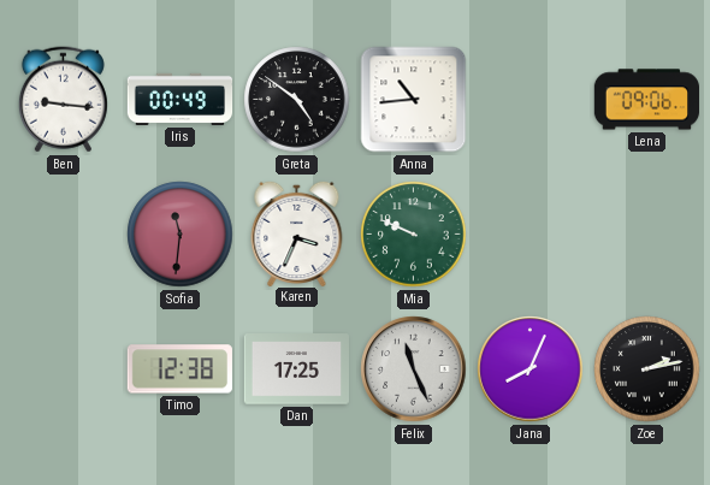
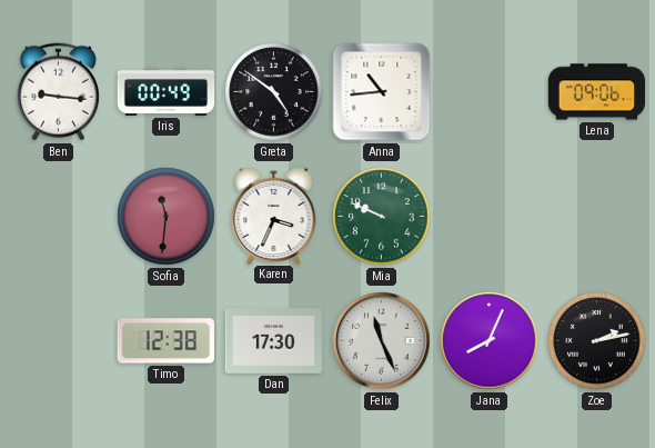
Dan: 17:25 -> 17:30
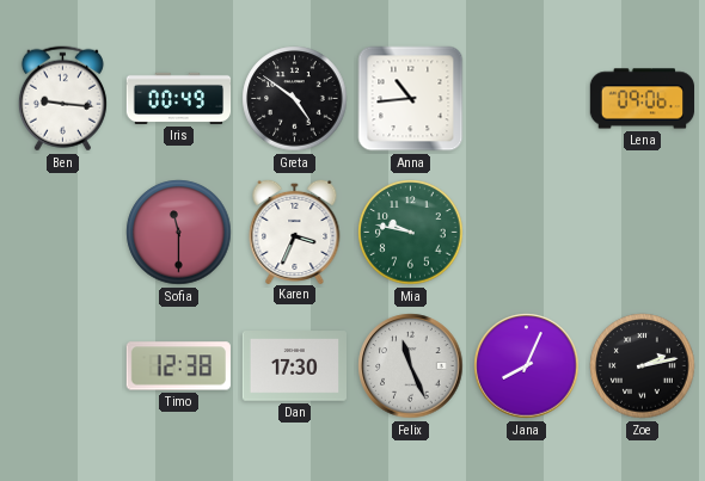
Sofia: 11:31 -> 11:30
Mia: 9:49 -> 9:47
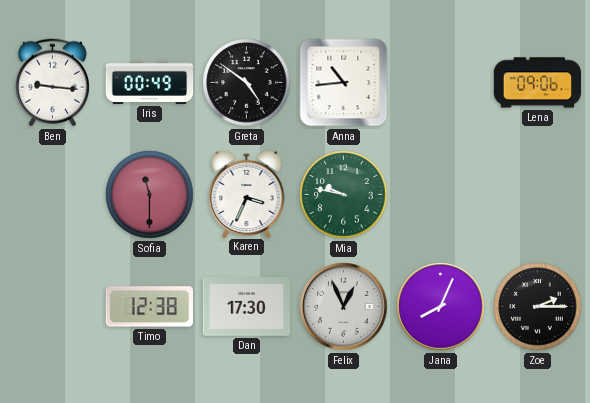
Felix: 11:26 -> 12:56
Zoe: 2:13 -> 2:15
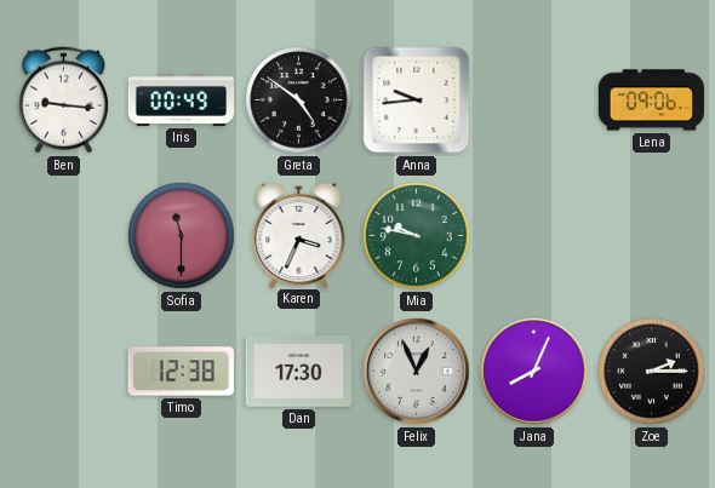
Anna: 10:44 -> 9:44
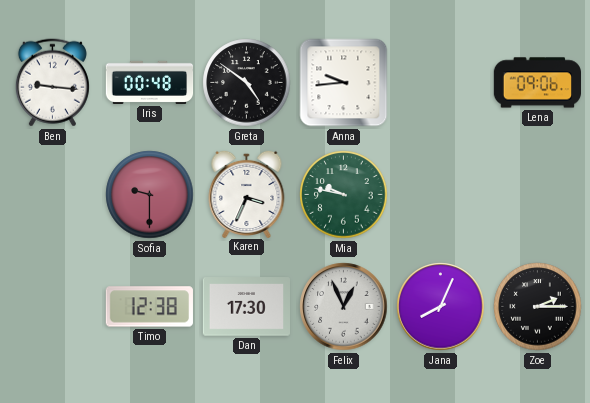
Iris: 00:49 -> 00:48
Sofia: 11:30 -> 9:30
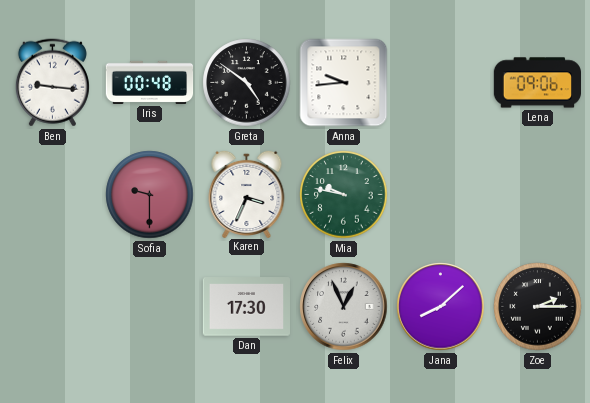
Timo: 12:38 -> none
Jana: 8:04 -> 8:08
